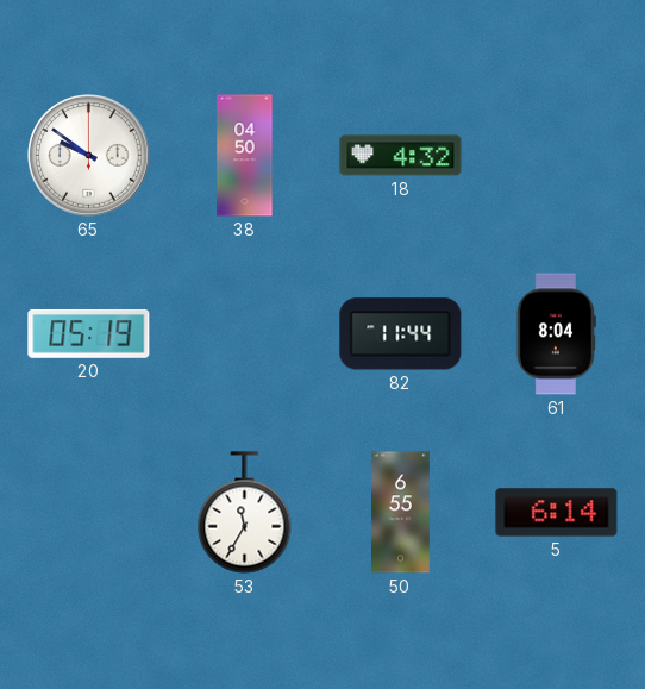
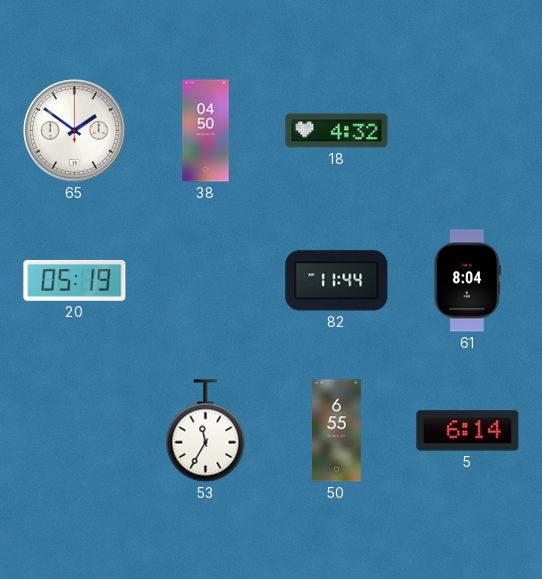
65: 9:51 -> 1:51
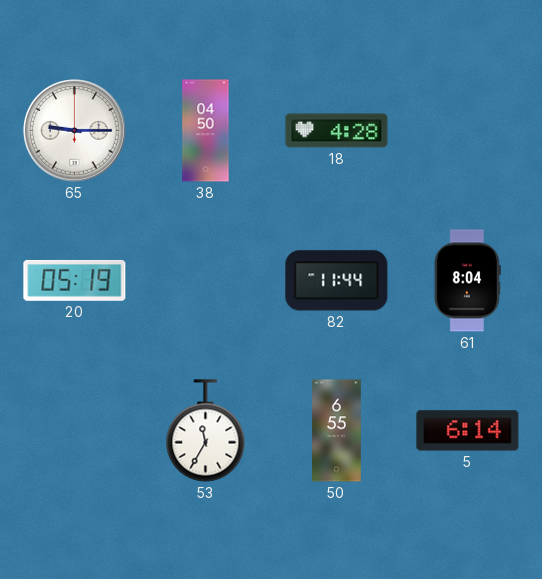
65: 1:51 -> 9:15
18: 4:32 -> 4:28
